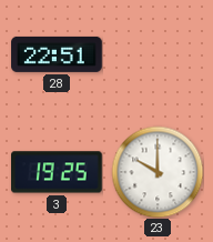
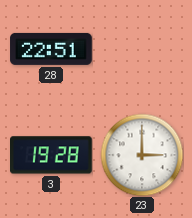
3: 19:25 -> 19:28
23: 10:00 -> 3:00
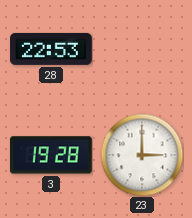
28: 22:51 -> 22:53
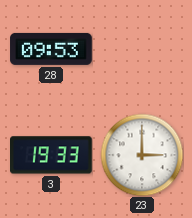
28: 22:53 -> 09:53
3: 19:28 -> 19:33
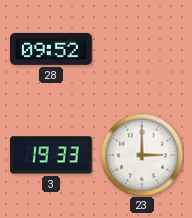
28: 09:53 -> 09:52
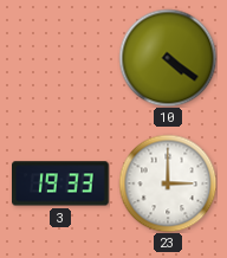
28: 09:52 -> none
10: none -> 4:21
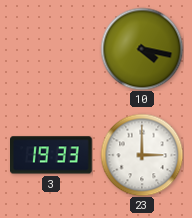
10: 4:21 -> 4:17
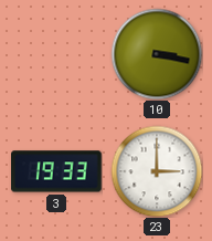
10: 4:17 -> 3:17
